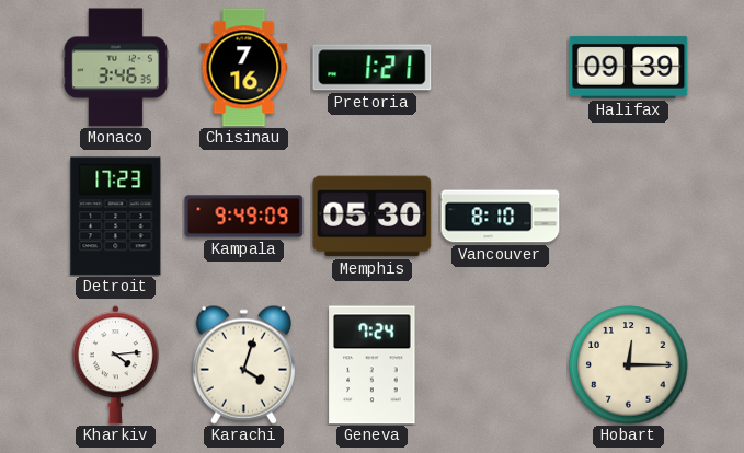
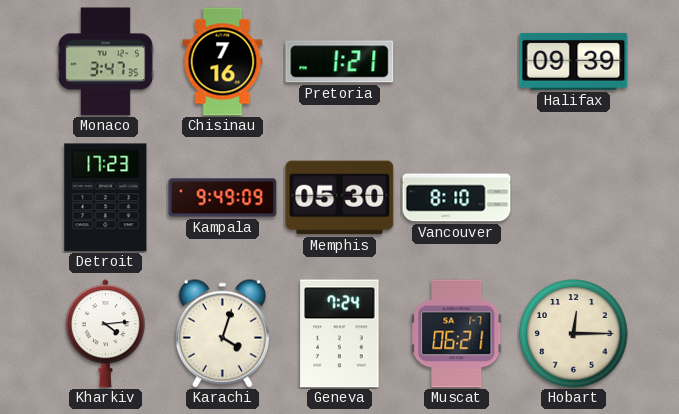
Monaco: 3:46 -> 3:47
Muscat: none -> 06:21
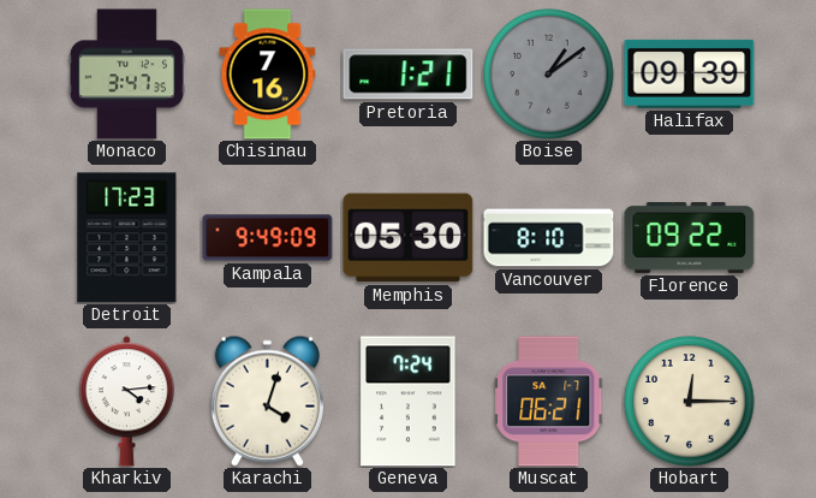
Boise: none -> 1:09
Florence: none -> 09:22
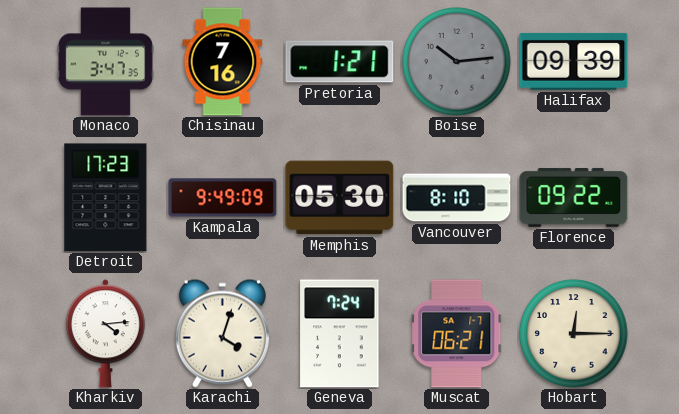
Boise: 1:09 -> 10:14
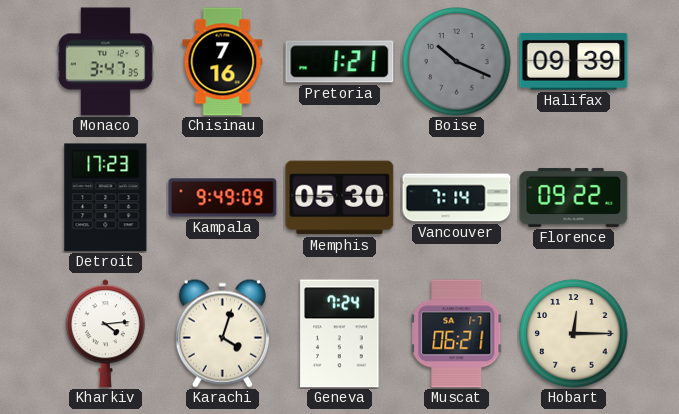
Boise: 10:14 -> 10:19
Vancouver: 8:10 -> 7:14
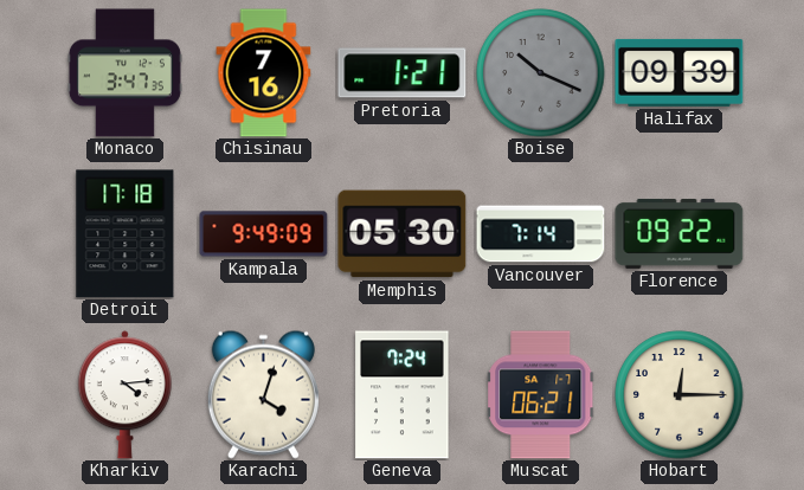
Detroit: 17:23 -> 17:18
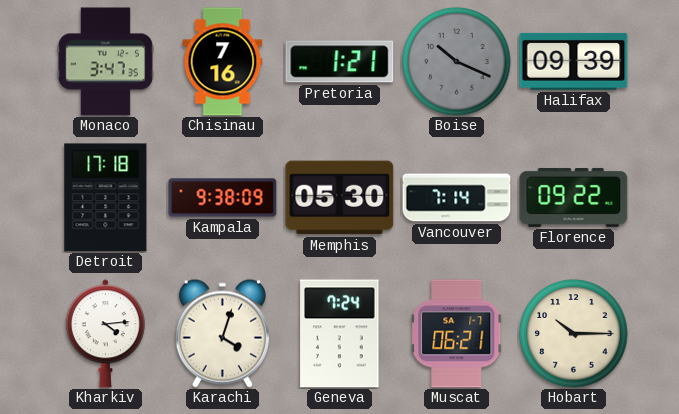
Kampala: 9:49 -> 9:38
Hobart: 12:15 -> 10:15
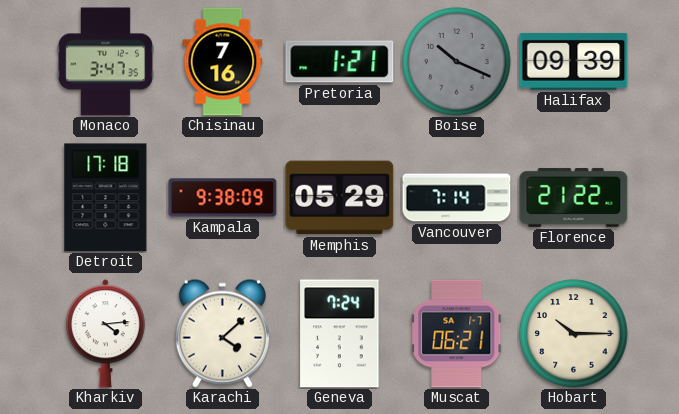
Memphis: 05:30 -> 05:29
Florence: 09:22 -> 21:22
Karachi: 4:03 -> 4:08
